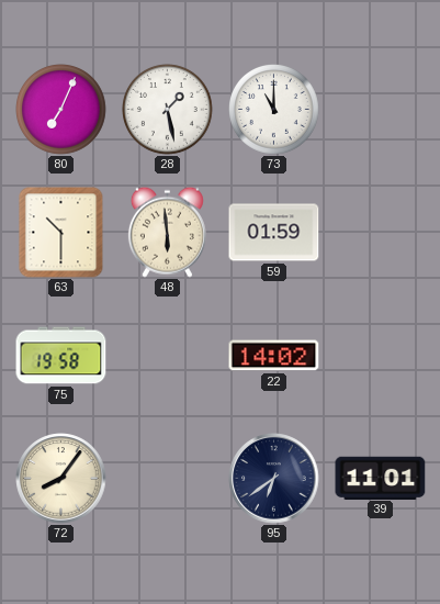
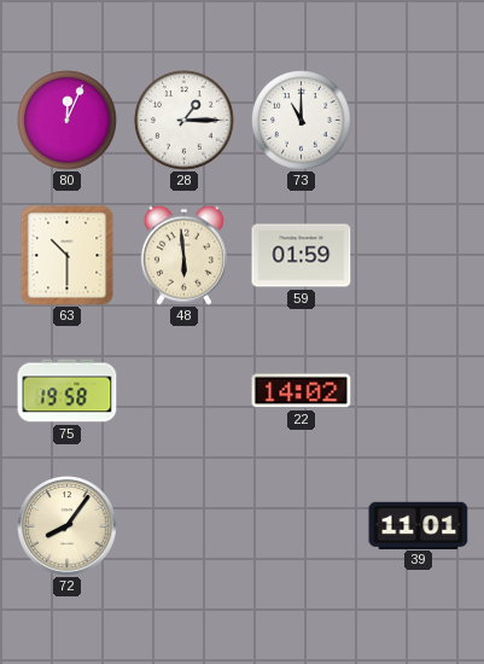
80: 7:04 -> 12:04
28: 1:28 -> 1:15
95: 6:39 -> none
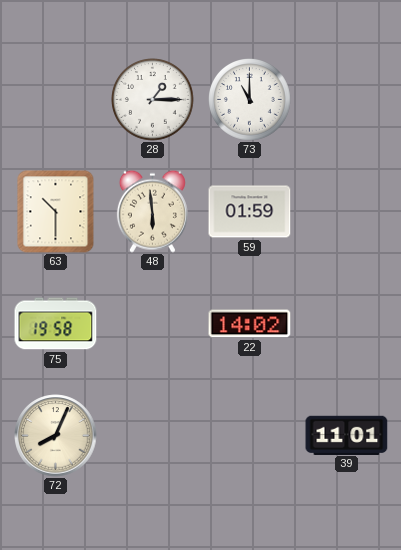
80: 12:04 -> none
72: 8:06 -> 8:04
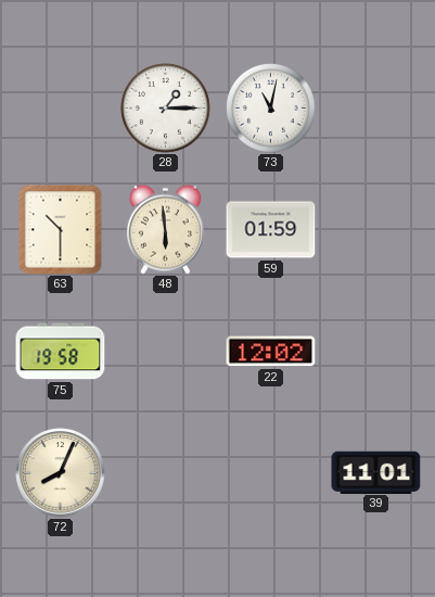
73: 11:00 -> 11:02
22: 14:02 -> 12:02
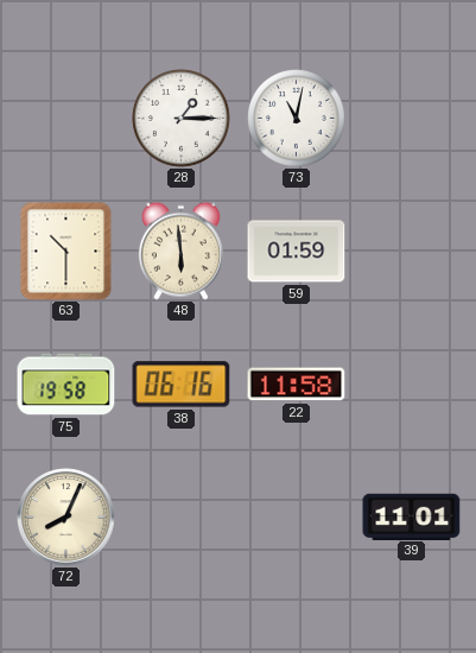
38: none -> 06:16
22: 12:02 -> 11:58
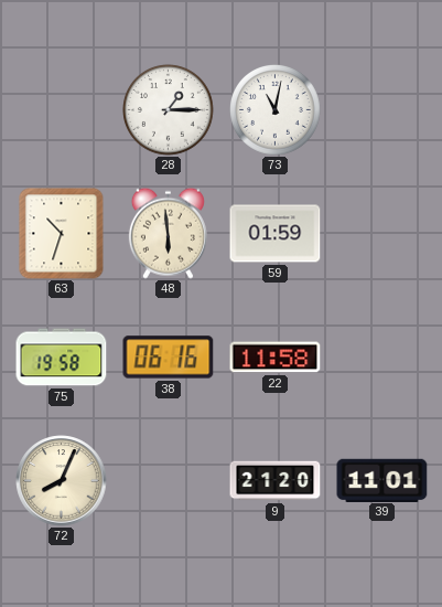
63: 10:30 -> 10:33
9: none -> 21:20
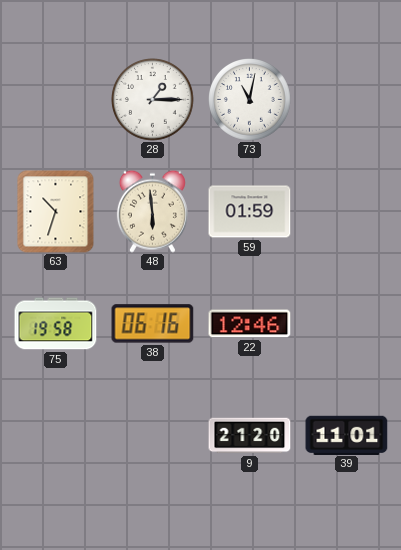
22: 11:58 -> 12:46
72: 8:04 -> none
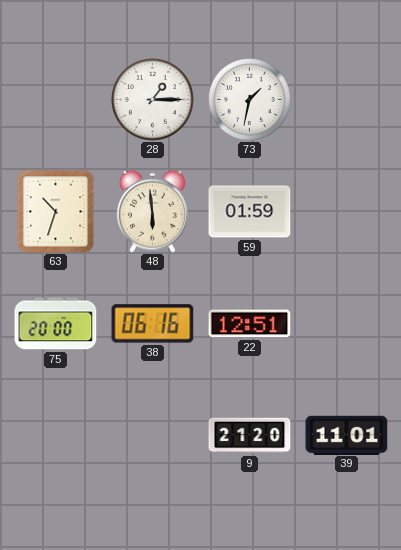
73: 11:02 -> 1:32
75: 19:58 -> 20:00
22: 12:46 -> 12:51
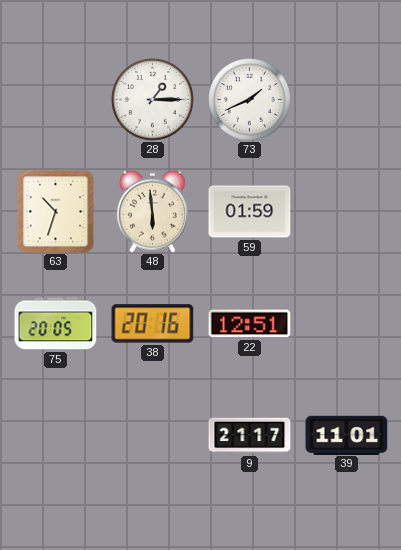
73: 1:32 -> 1:41
75: 20:00 -> 20:05
38: 06:16 -> 20:16
9: 21:20 -> 21:17
